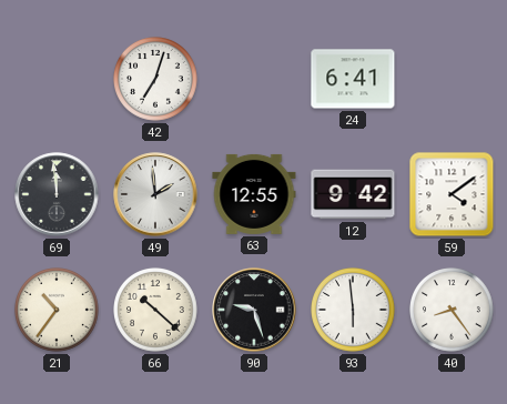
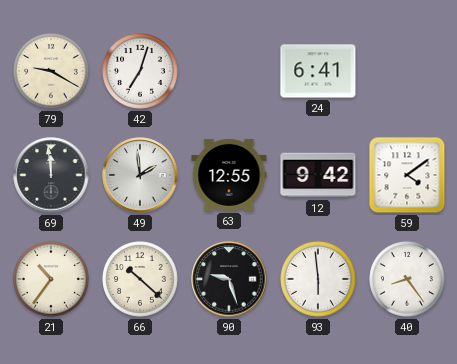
79: none -> 9:20
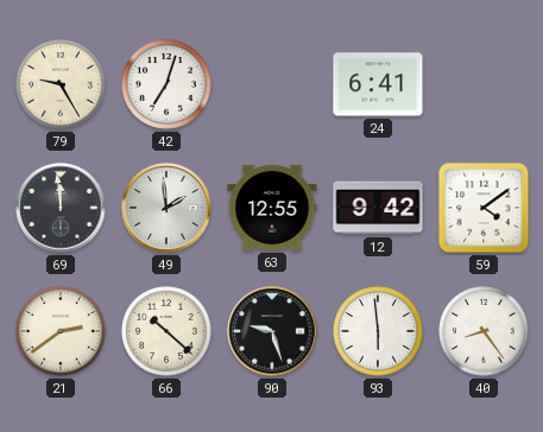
79: 9:20 -> 9:25
21: 10:36 -> 2:39
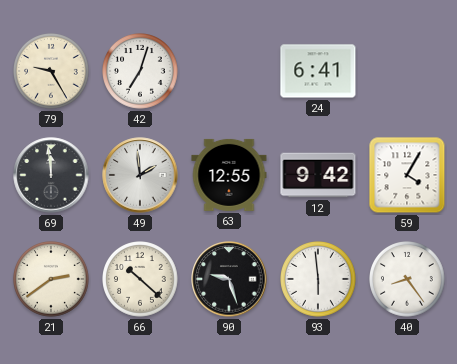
59: 4:09 -> 4:05
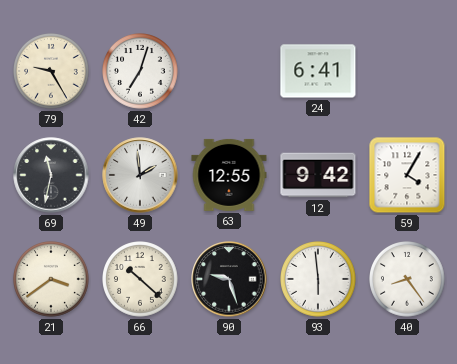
69: 11:59 -> 11:32
21: 2:39 -> 3:39
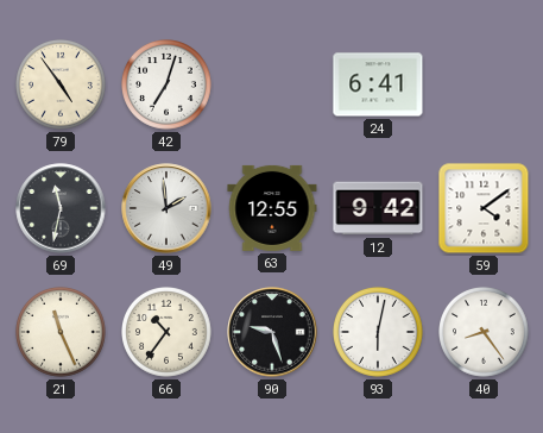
79: 9:25 -> 4:54
59: 4:05 -> 4:09
21: 3:39 -> 11:26
66: 10:22 -> 10:36
93: 5:59 -> 6:02
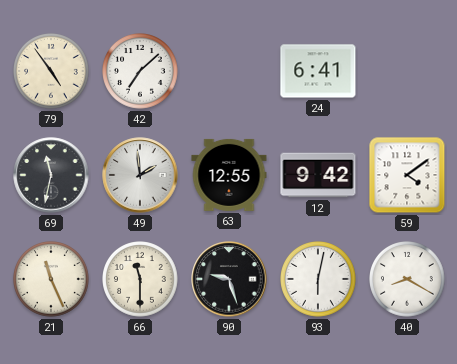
42: 7:03 -> 7:08
66: 10:36 -> 11:30
40: 8:24 -> 8:20
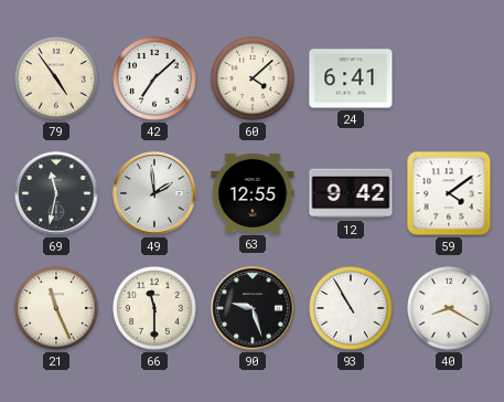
60: none -> 4:08
93: 6:02 -> 10:55
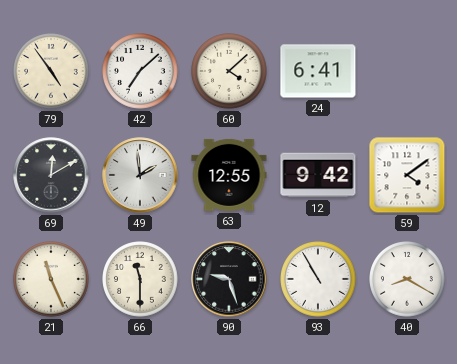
69: 11:32 -> 12:10
